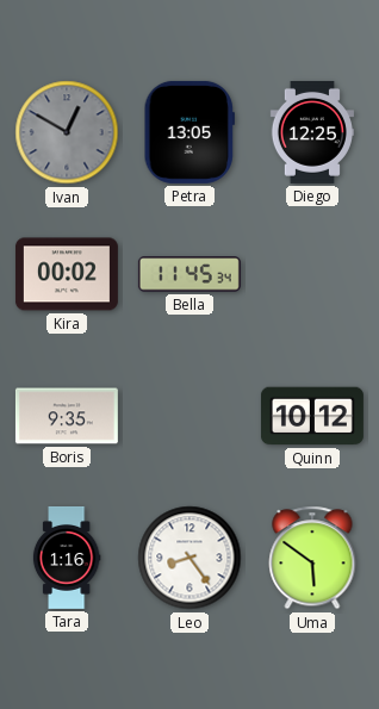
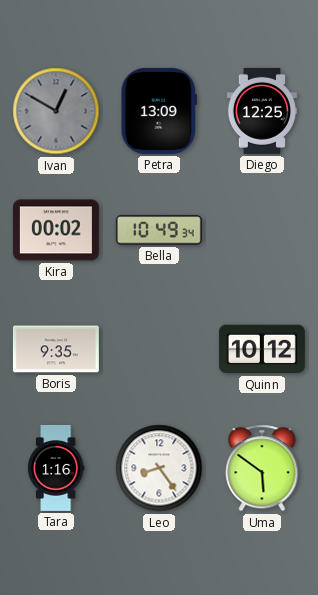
Petra: 13:05 -> 13:09
Bella: 11:45 -> 10:49
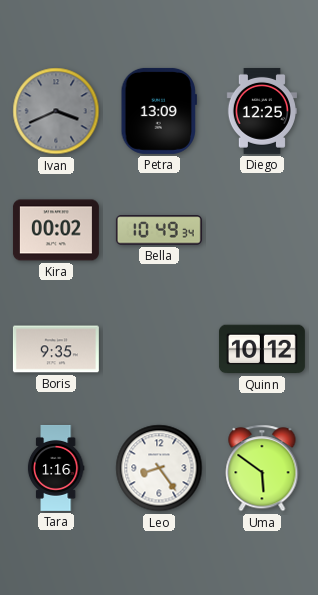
Ivan: 12:50 -> 3:41
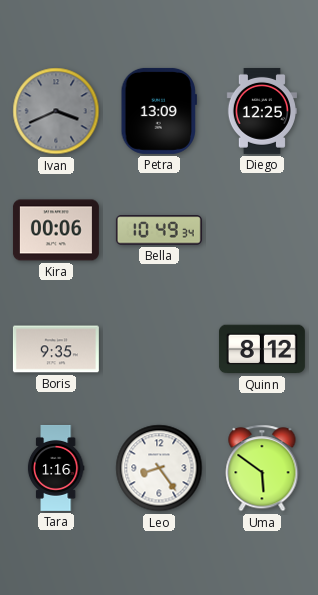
Kira: 00:02 -> 00:06
Quinn: 10:12 -> 8:12
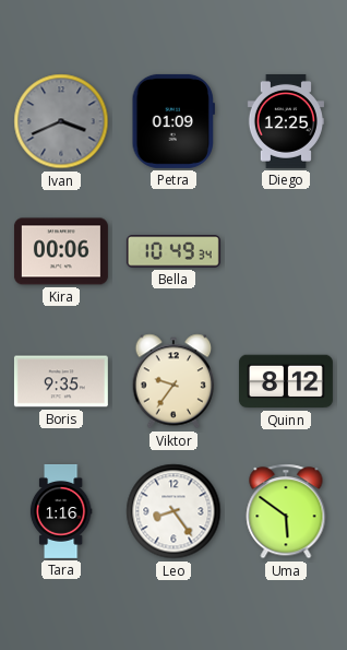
Petra: 13:09 -> 01:09
Viktor: none -> 9:36
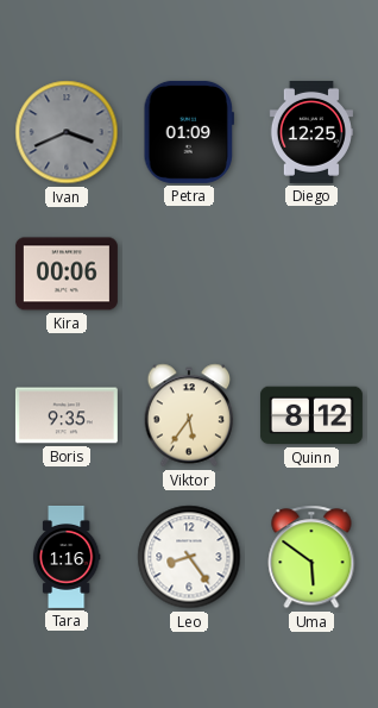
Bella: 10:49 -> none
Viktor: 9:36 -> 5:36
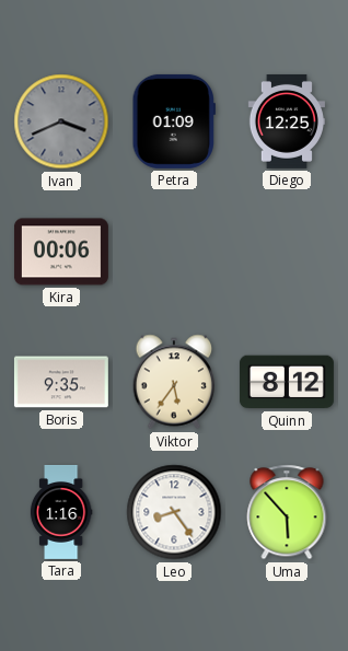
Uma: 5:51 -> 5:53
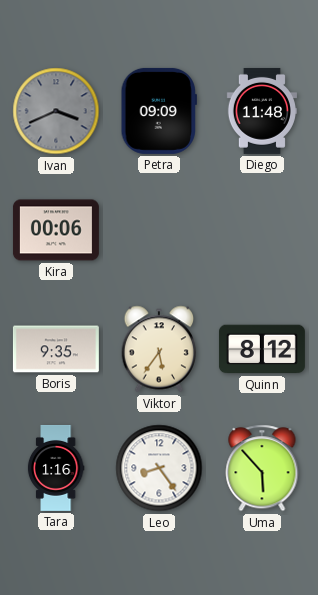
Petra: 01:09 -> 09:09
Diego: 12:25 -> 11:48
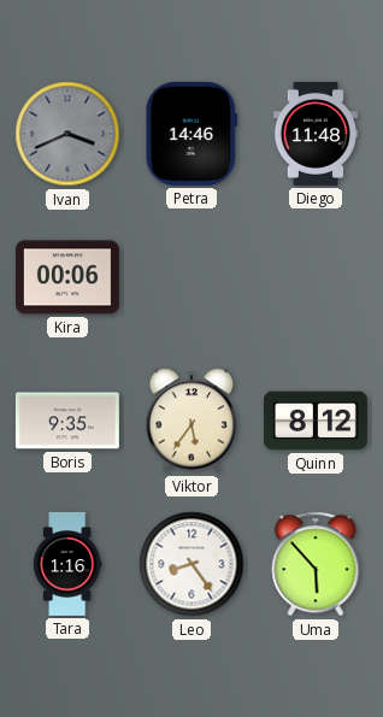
Petra: 09:09 -> 14:46
